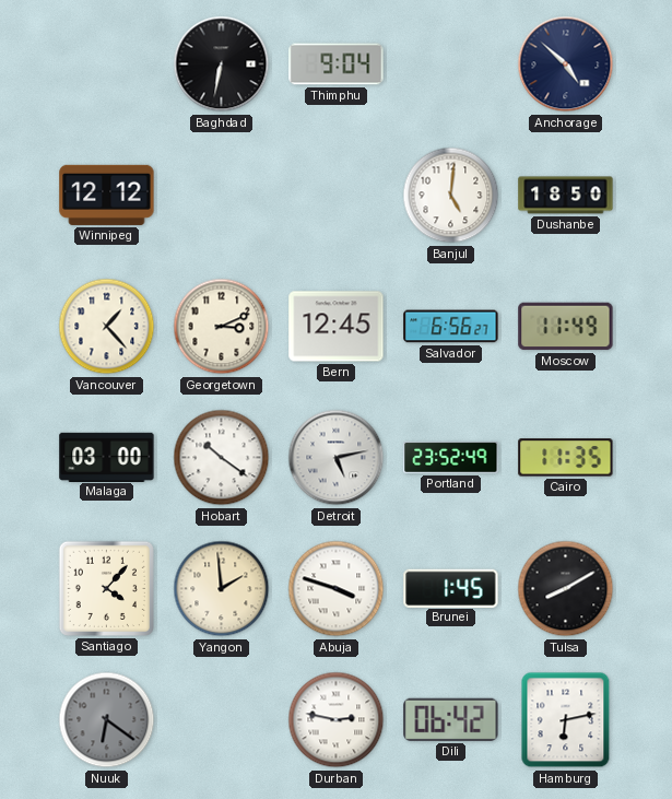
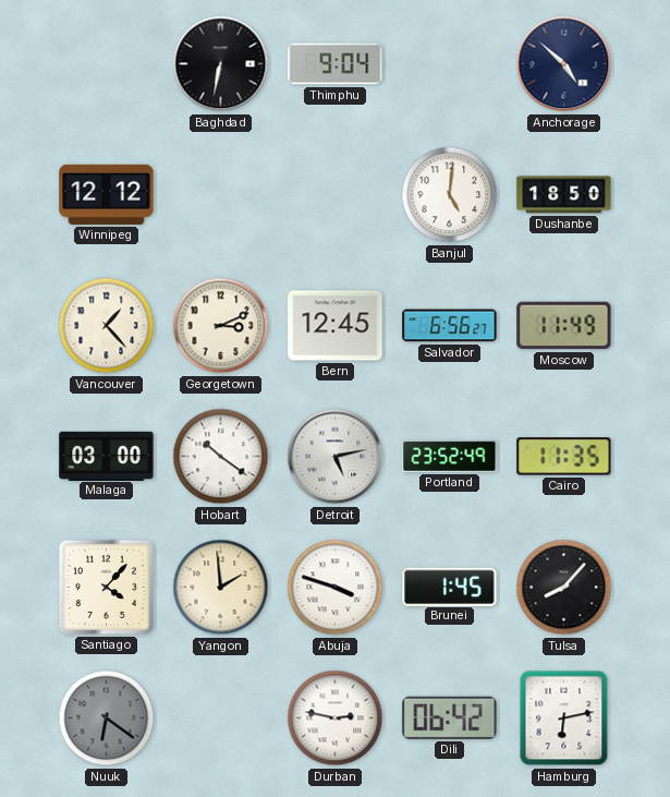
Tulsa: 8:10 -> 8:07
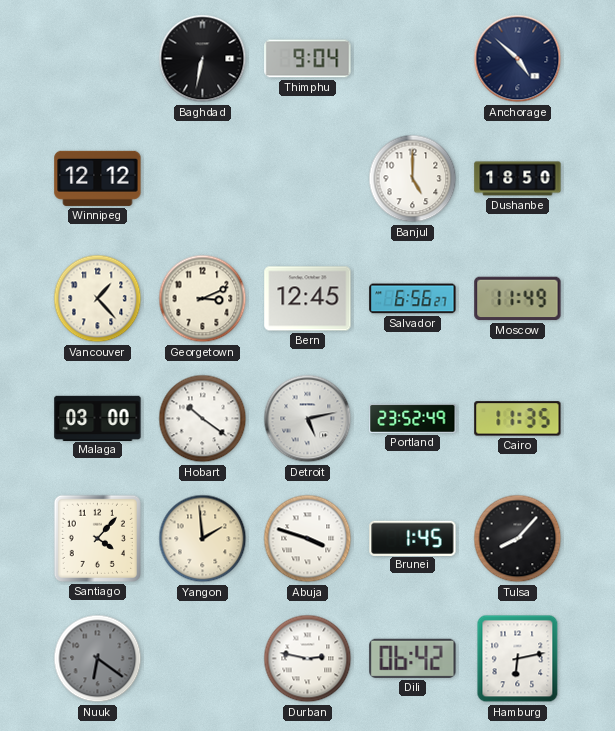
Banjul: 5:01 -> 5:00
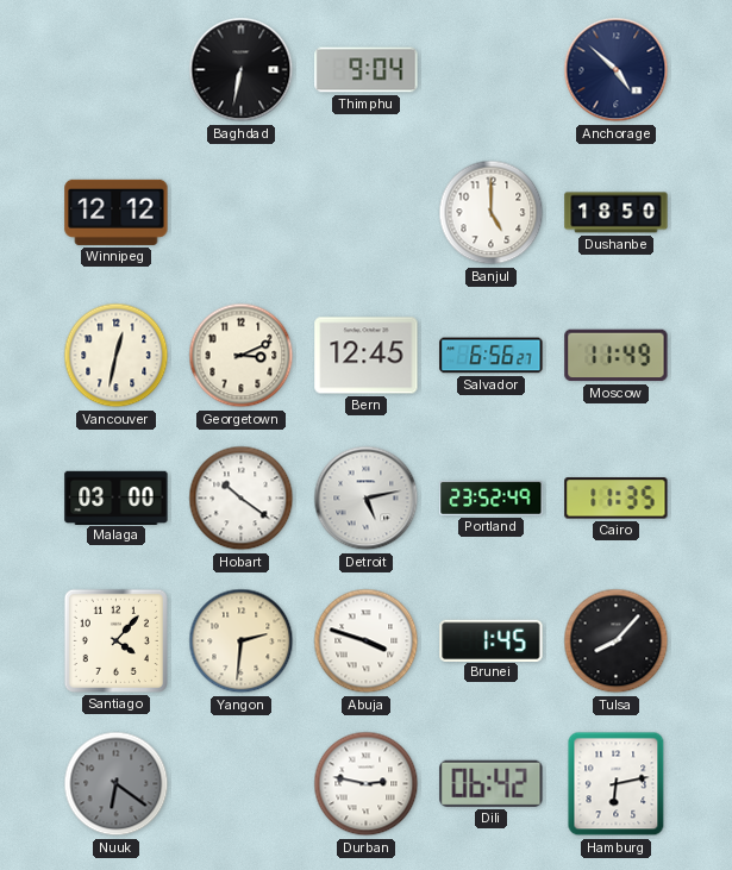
Vancouver: 1:23 -> 12:32
Yangon: 1:59 -> 2:31
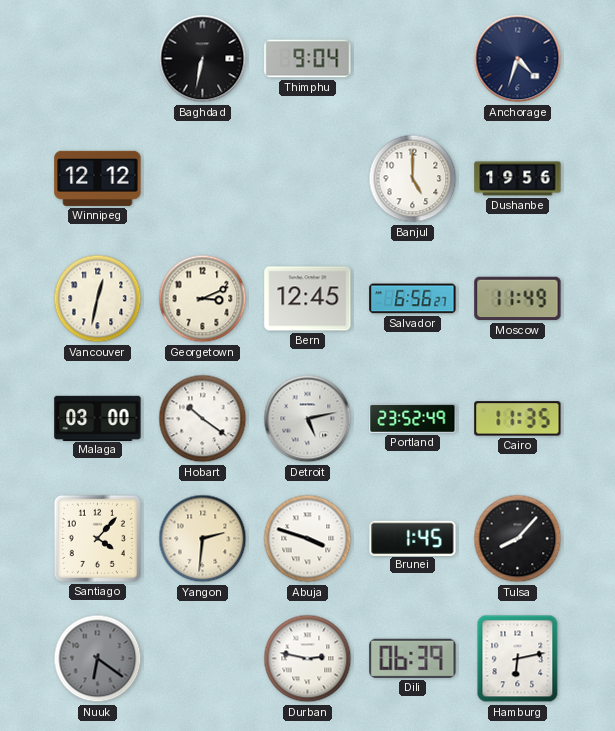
Anchorage: 4:52 -> 4:33
Dushanbe: 18:50 -> 19:56
Dili: 06:42 -> 06:39
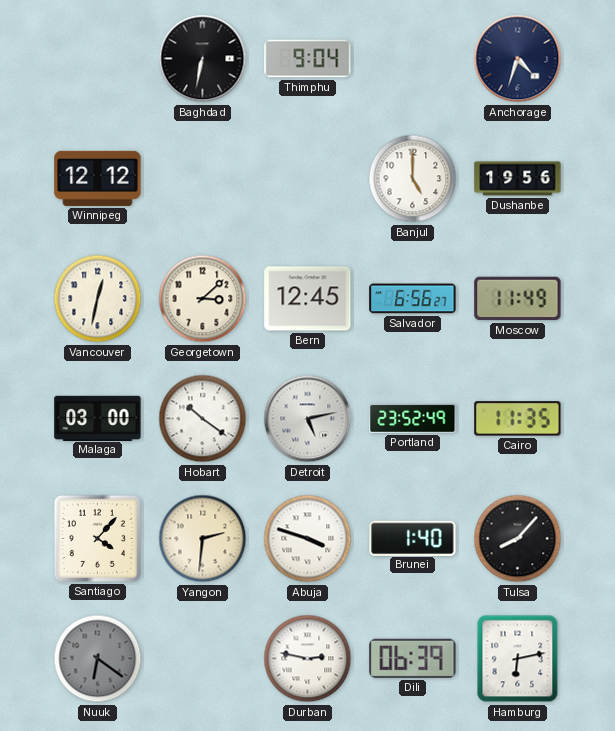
Georgetown: 3:11 -> 3:08
Brunei: 1:45 -> 1:40
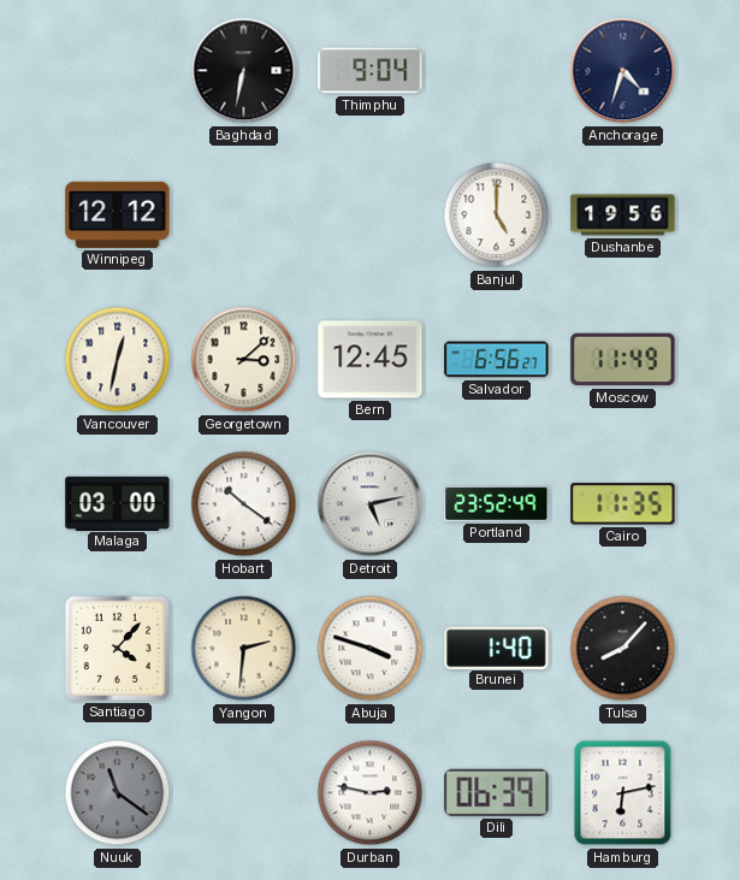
Nuuk: 6:21 -> 11:21
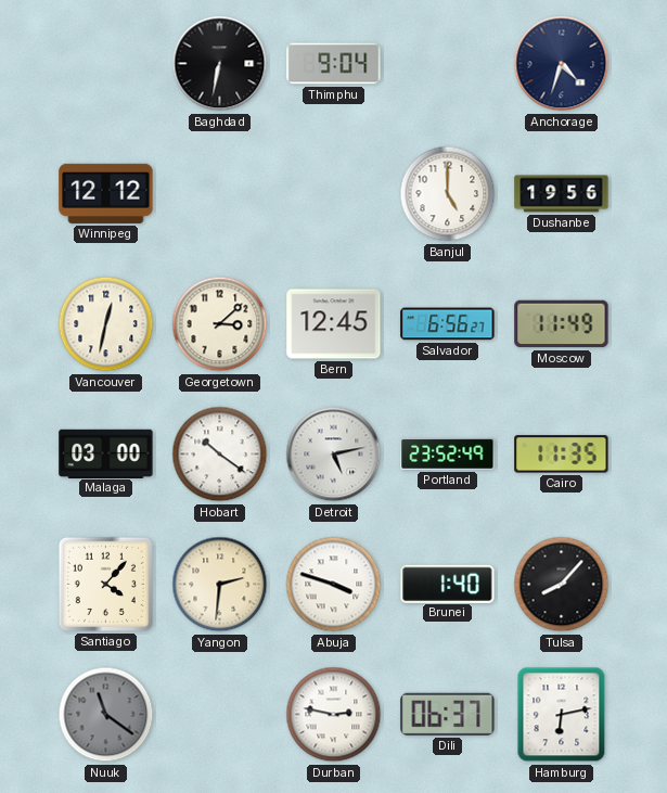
Dili: 06:39 -> 06:37
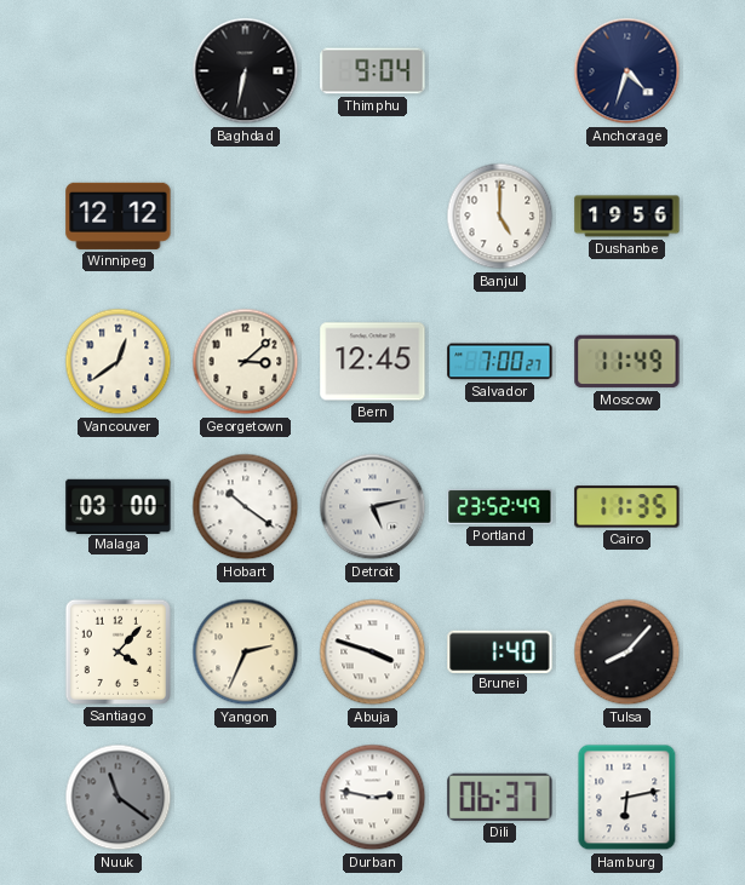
Vancouver: 12:32 -> 12:39
Salvador: 6:56 -> 7:00
Yangon: 2:31 -> 2:34
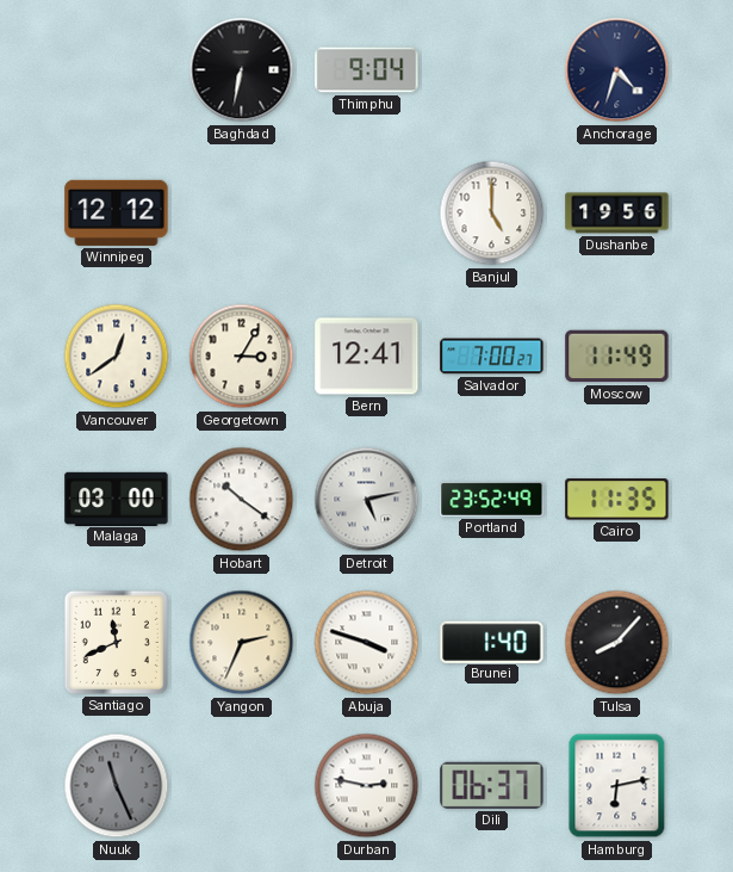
Georgetown: 3:08 -> 3:05
Bern: 12:45 -> 12:41
Santiago: 4:07 -> 11:41
Nuuk: 11:21 -> 11:26
